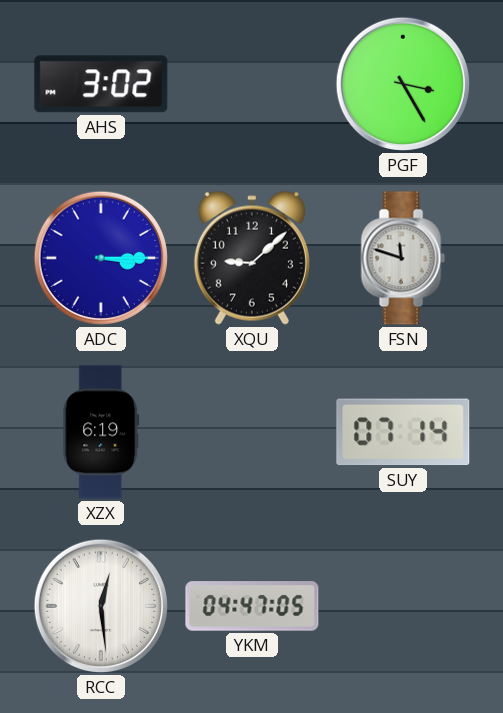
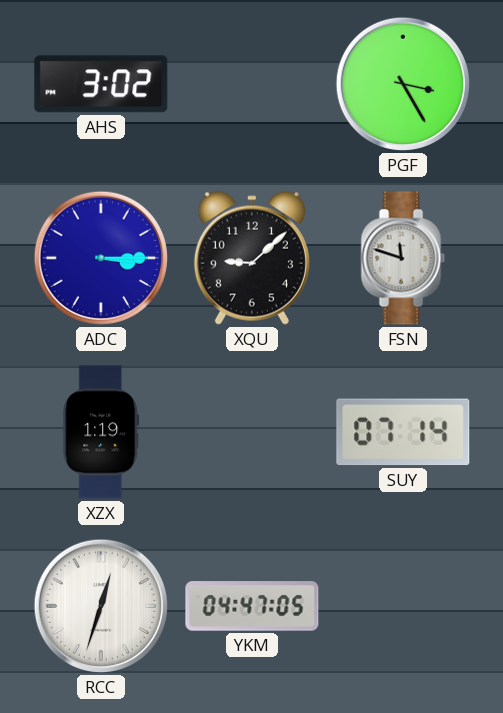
XZX: 6:19 -> 1:19
RCC: 12:29 -> 12:33
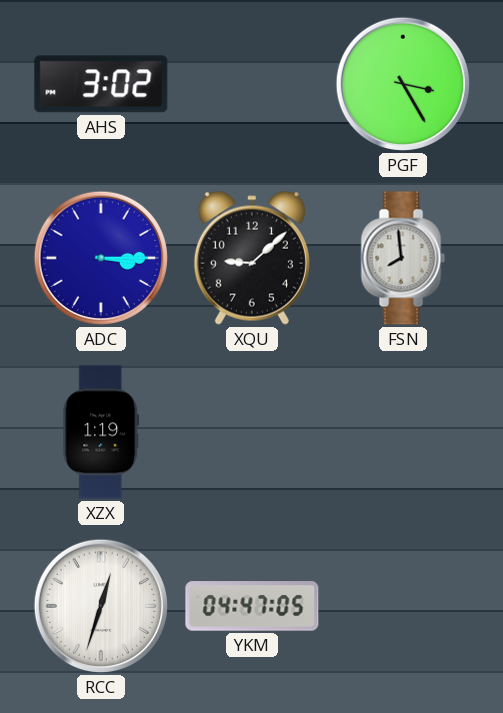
FSN: 11:48 -> 7:59
SUY: 07:14 -> none
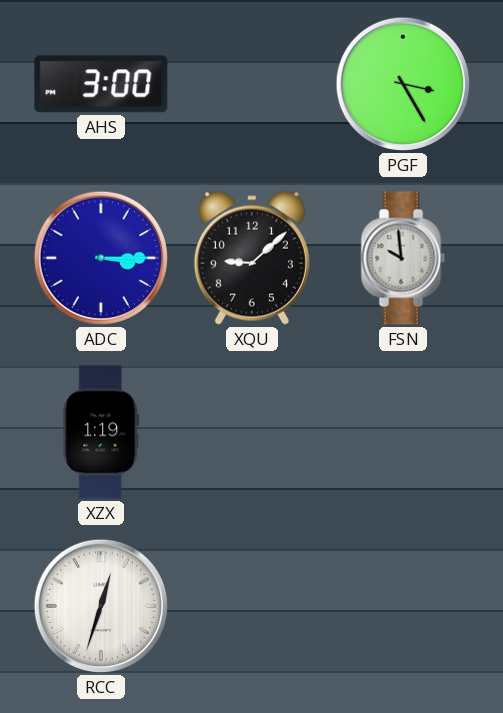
AHS: 3:02 -> 3:00
FSN: 7:59 -> 9:59
YKM: 04:47 -> none
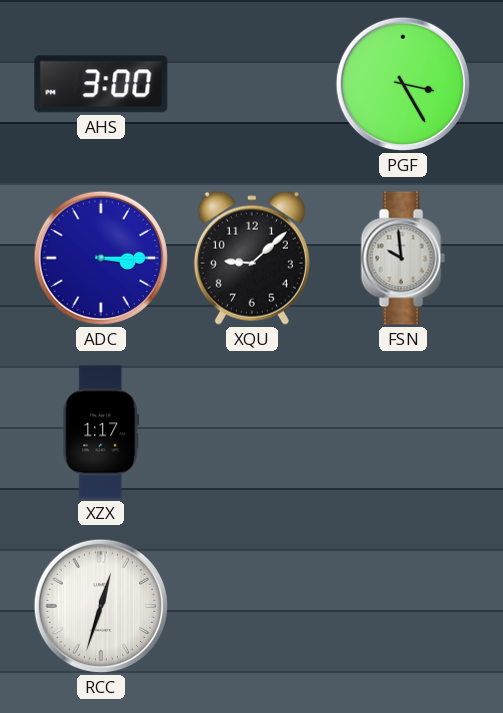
XZX: 1:19 -> 1:17
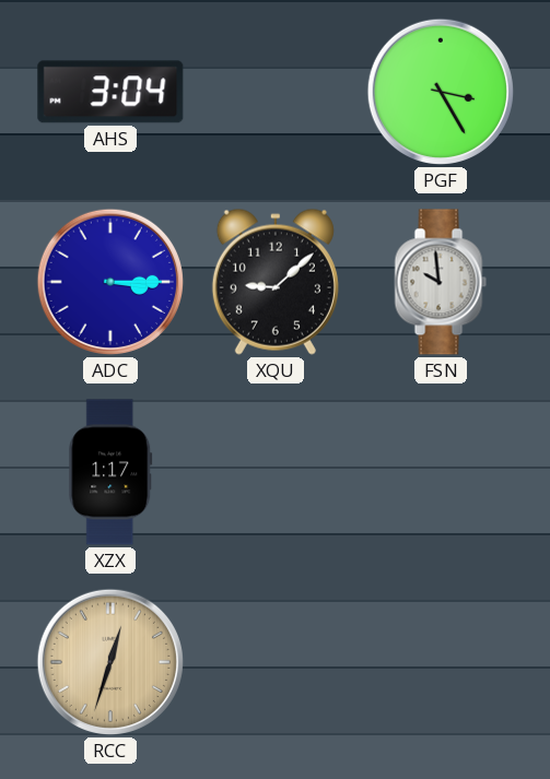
AHS: 3:00 -> 3:04
RCC dial: white -> champagne
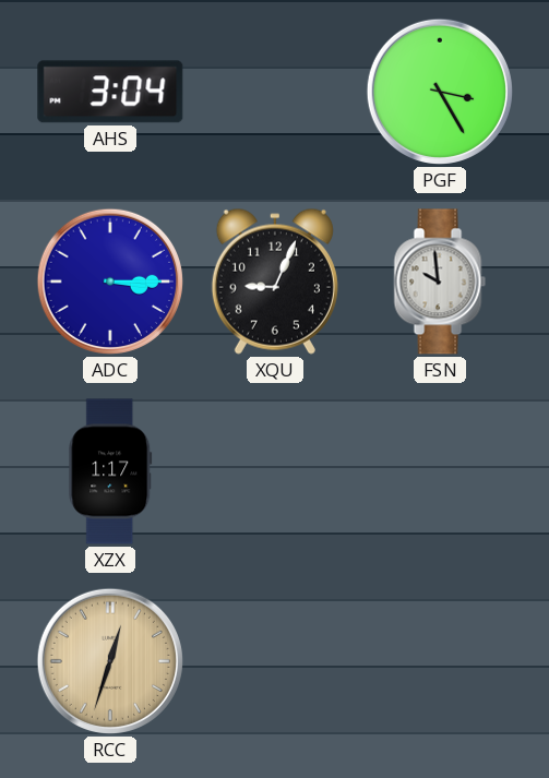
XQU: 9:08 -> 9:04
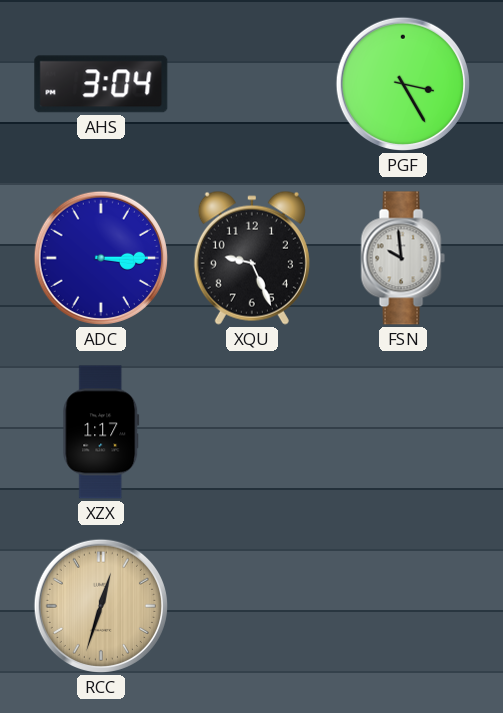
XQU: 9:04 -> 9:26
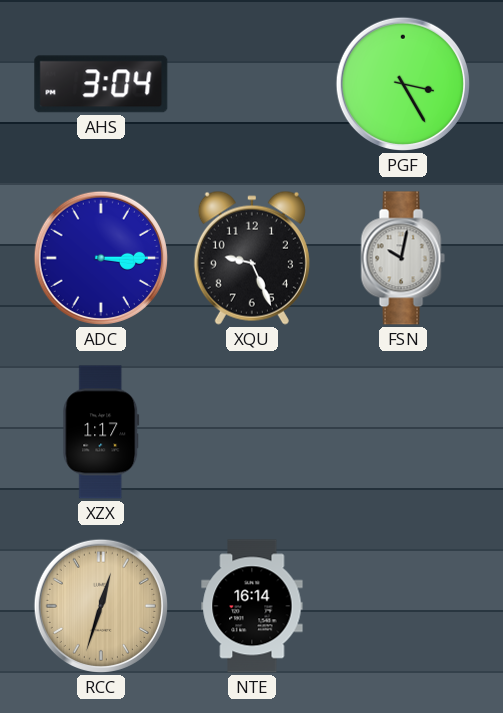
FSN: 9:59 -> 10:02
NTE: none -> 16:14
